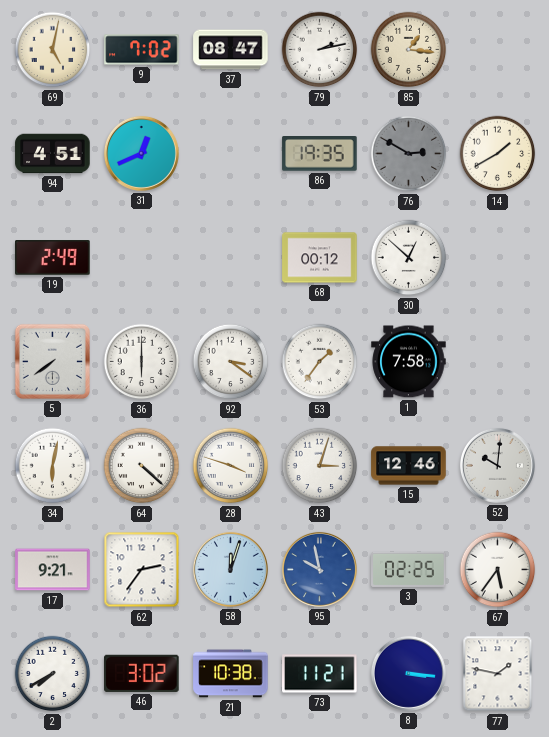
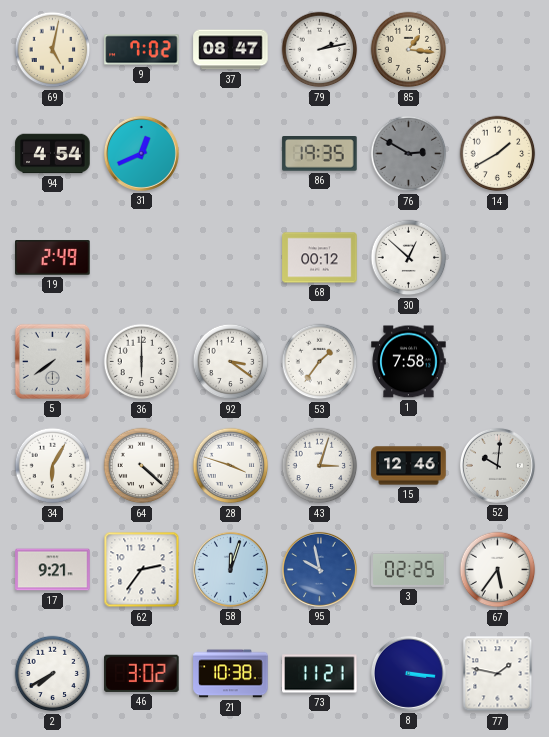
94: 4:51 -> 4:54
34: 6:02 -> 6:05
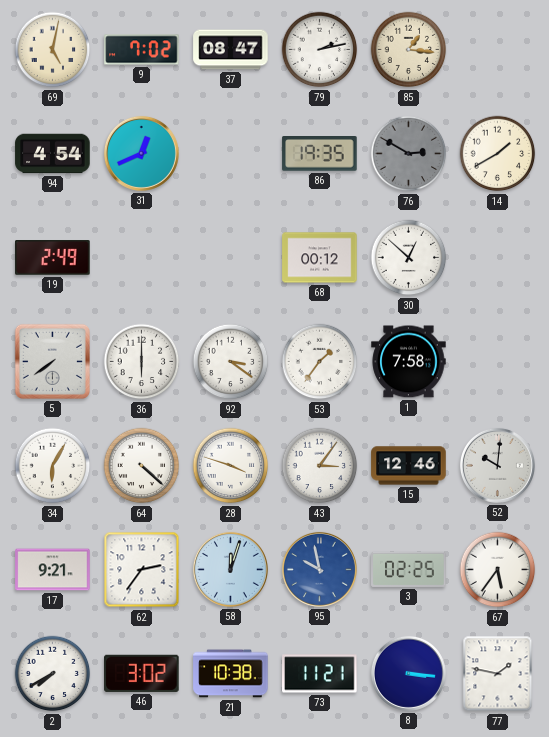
43: 3:03 -> 3:06
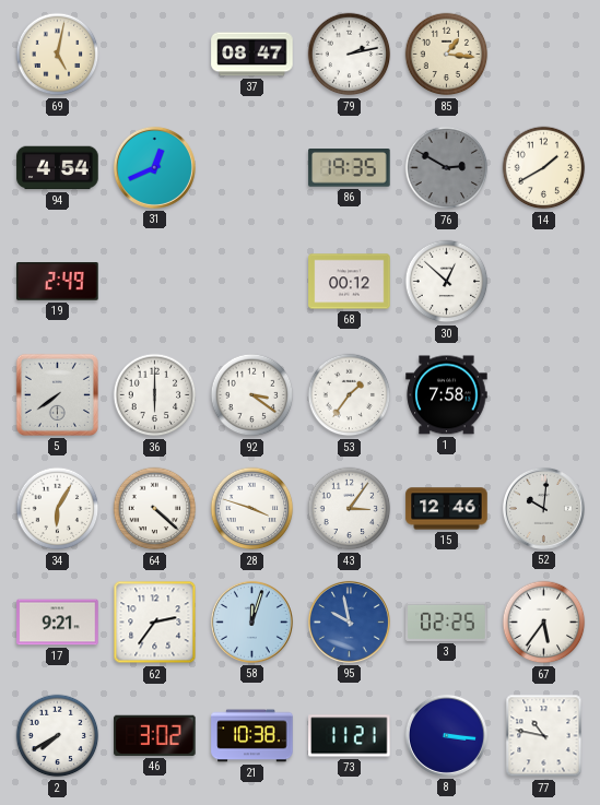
9: 7:02 -> none
77: 1:47 -> 10:47
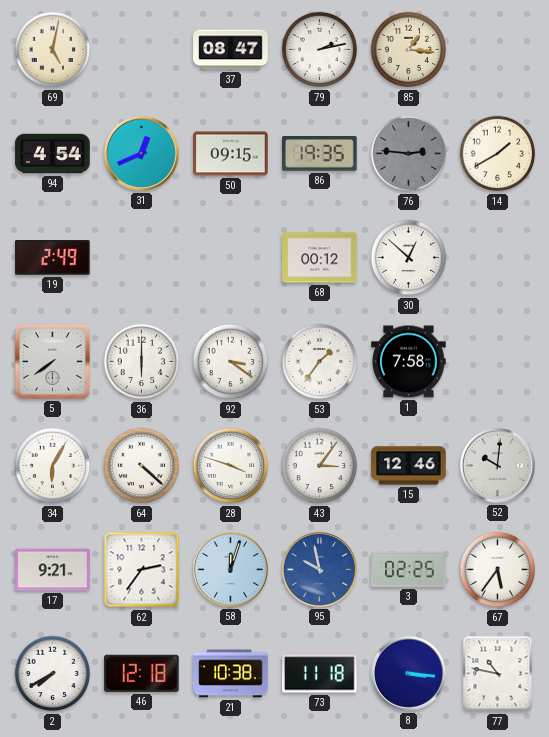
50: none -> 09:15
76: 2:50 -> 2:46
46: 3:02 -> 12:18
73: 11:21 -> 11:18
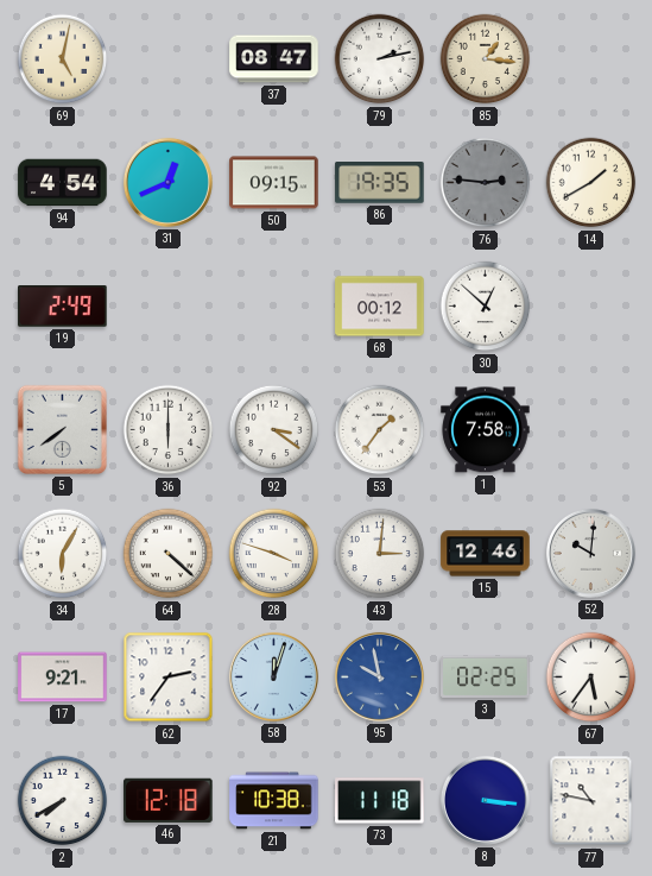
43: 3:06 -> 3:01
